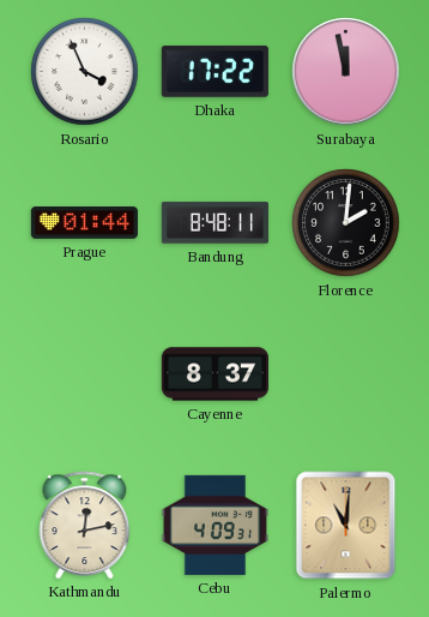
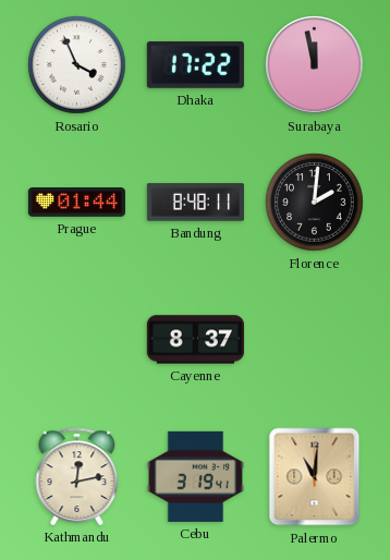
Cebu: 4:09 -> 3:19
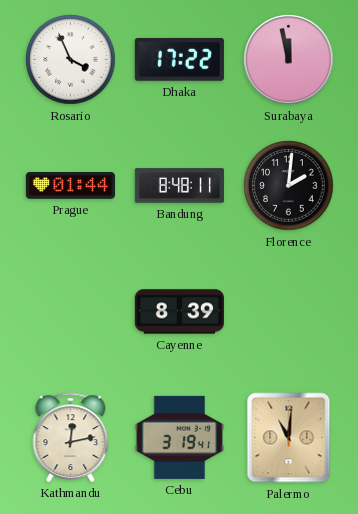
Cayenne: 8:37 -> 8:39
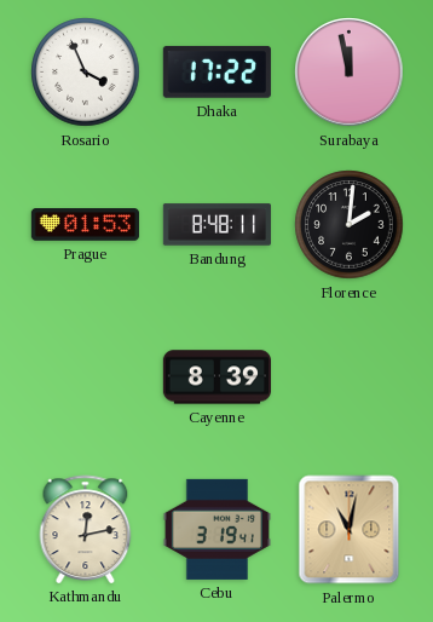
Prague: 01:44 -> 01:53
Palermo: 11:01 -> 11:02
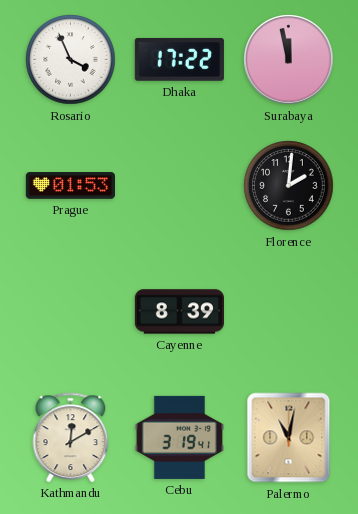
Bandung: 8:48 -> none
Kathmandu: 12:13 -> 12:10
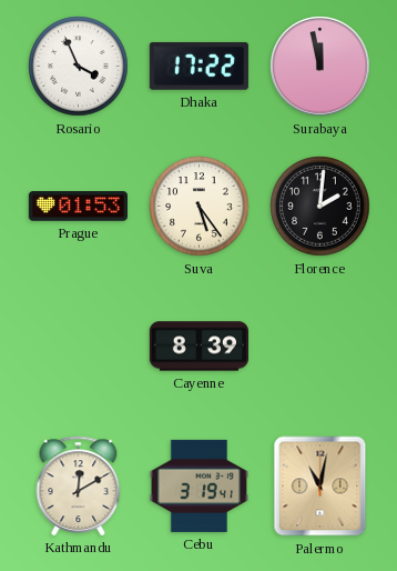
Suva: none -> 5:24
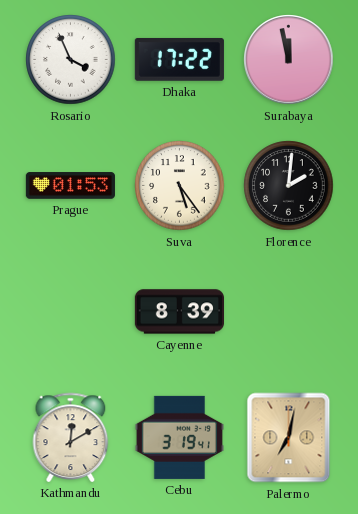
Palermo: 11:02 -> 7:02
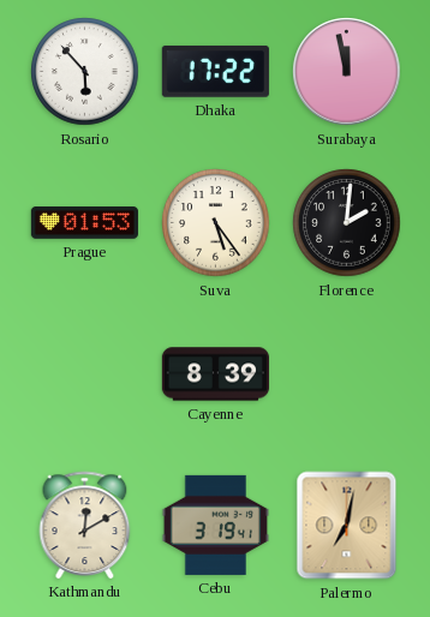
Rosario: 3:56 -> 5:53
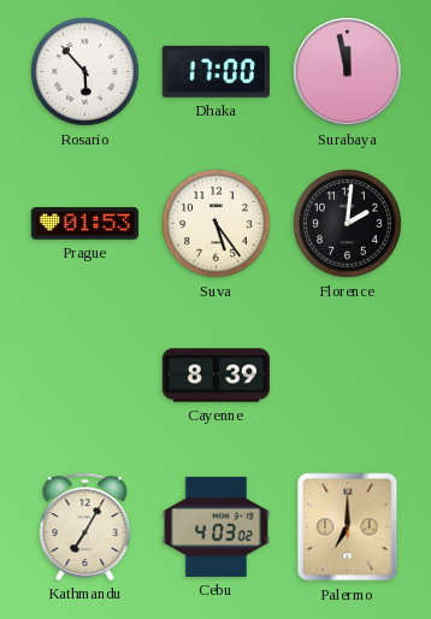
Dhaka: 17:22 -> 17:00
Kathmandu: 12:10 -> 7:05
Cebu: 3:19 -> 4:03
Palermo: 7:02 -> 7:00
